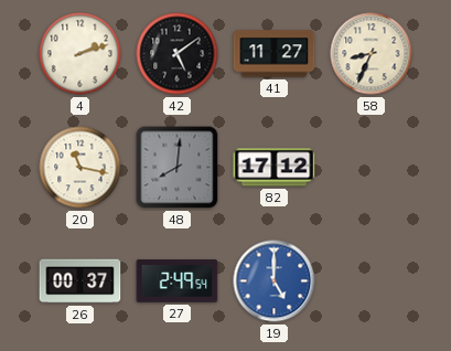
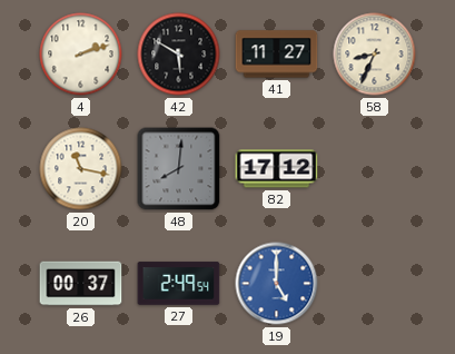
42: 5:09 -> 5:50
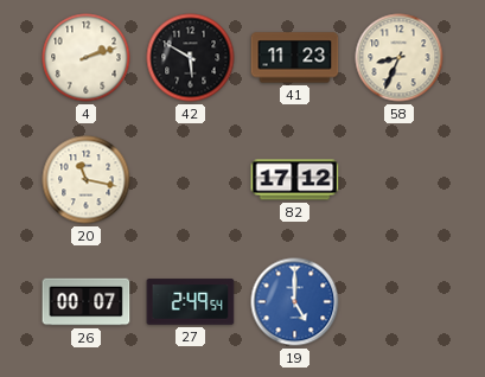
41: 11:27 -> 11:23
48: 8:01 -> none
26: 00:37 -> 00:07
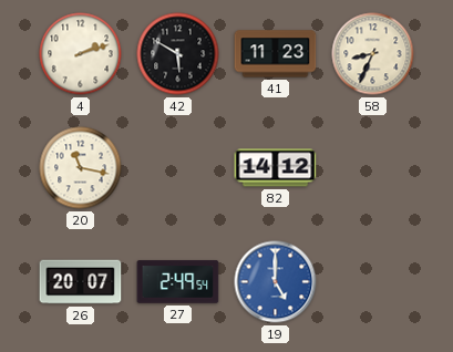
82: 17:12 -> 14:12
26: 00:07 -> 20:07
